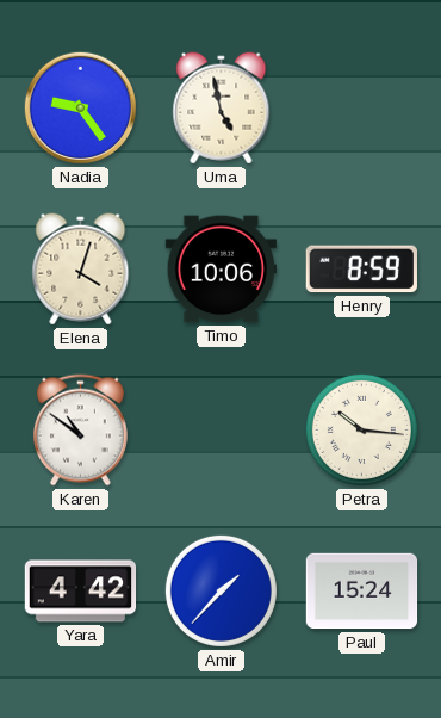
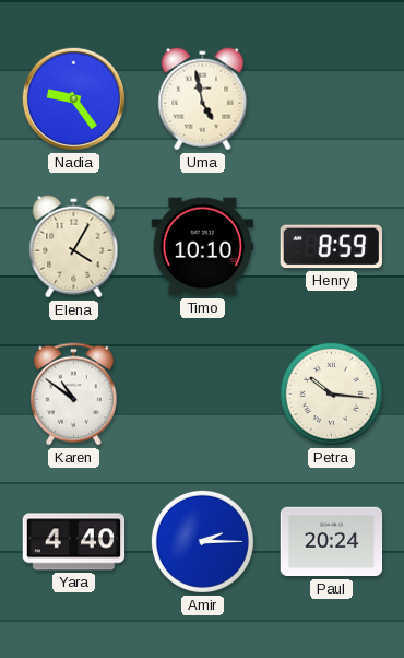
Elena: 4:03 -> 4:05
Timo: 10:06 -> 10:10
Yara: 4:42 -> 4:40
Amir: 1:37 -> 2:15
Paul: 15:24 -> 20:24
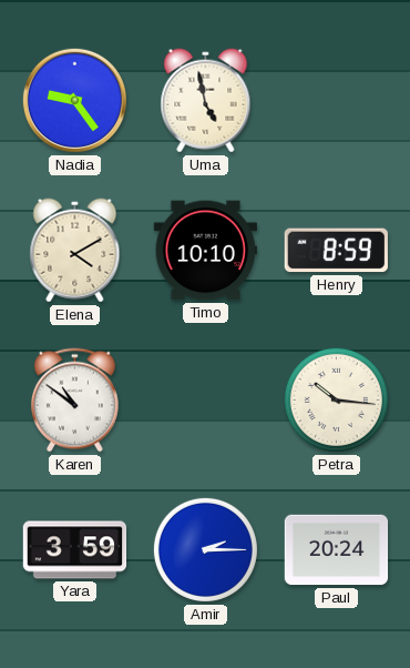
Elena: 4:05 -> 4:10
Yara: 4:40 -> 3:59
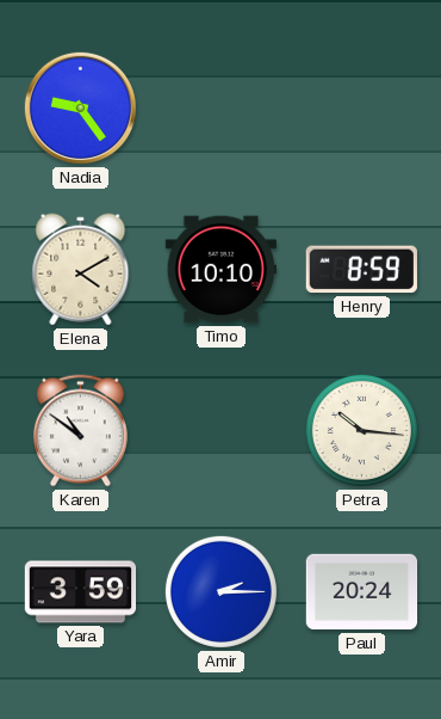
Uma: 4:58 -> none
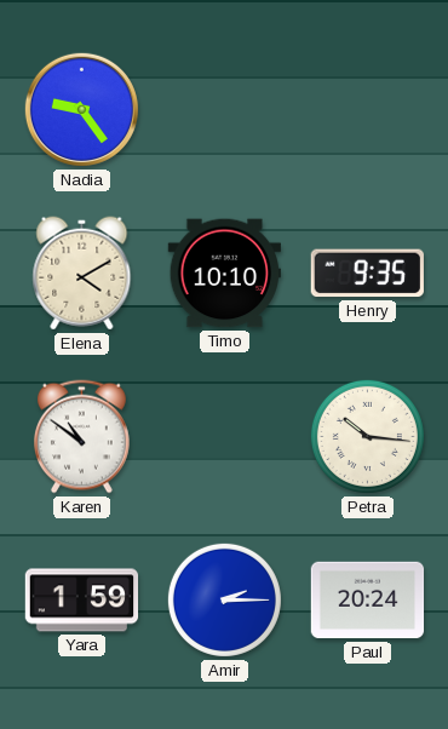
Henry: 8:59 -> 9:35
Yara: 3:59 -> 1:59
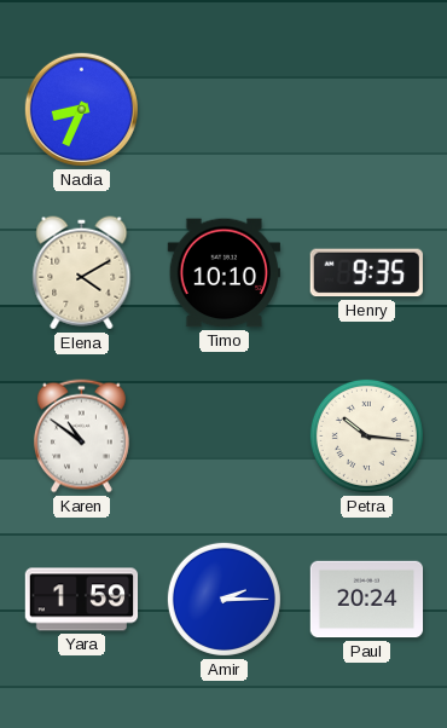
Nadia: 9:24 -> 8:34
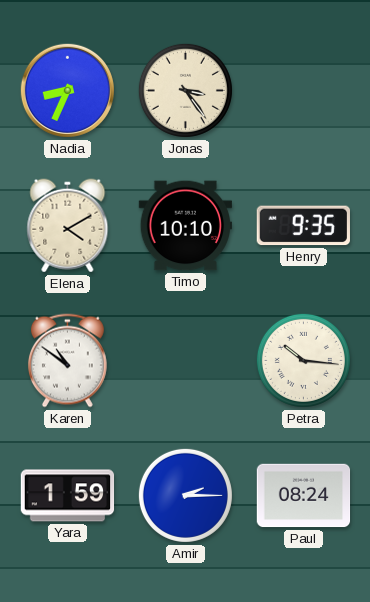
Jonas: none -> 3:24
Paul: 20:24 -> 08:24
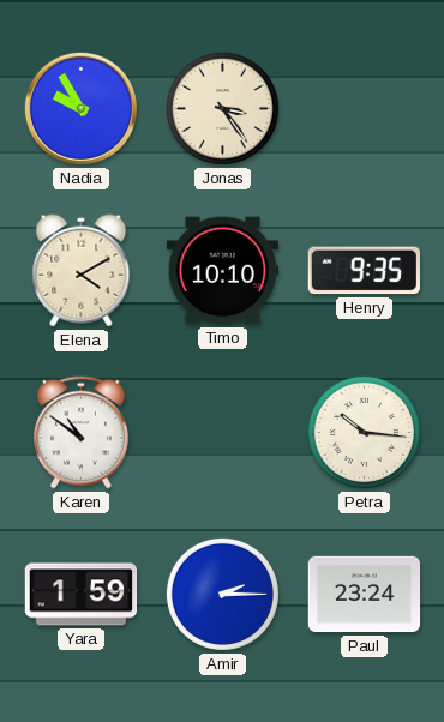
Nadia: 8:34 -> 9:55
Paul: 08:24 -> 23:24
